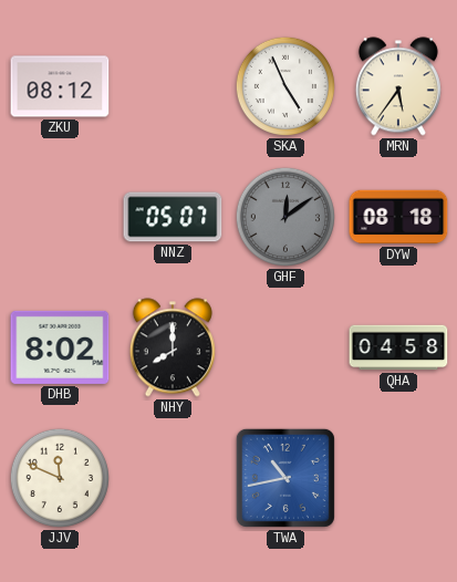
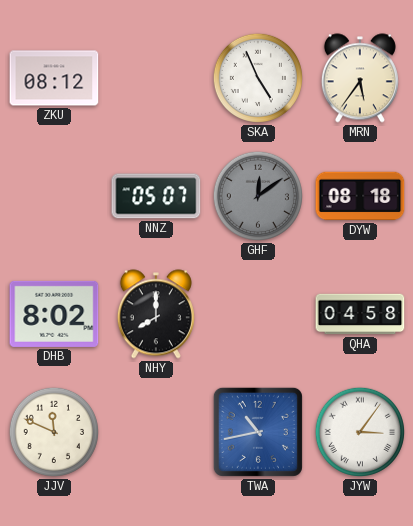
JYW: none -> 3:06
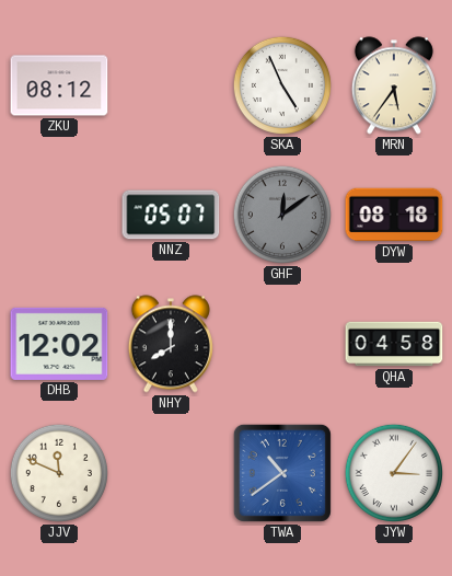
DHB: 8:02 -> 12:02
TWA: 10:43 -> 10:39
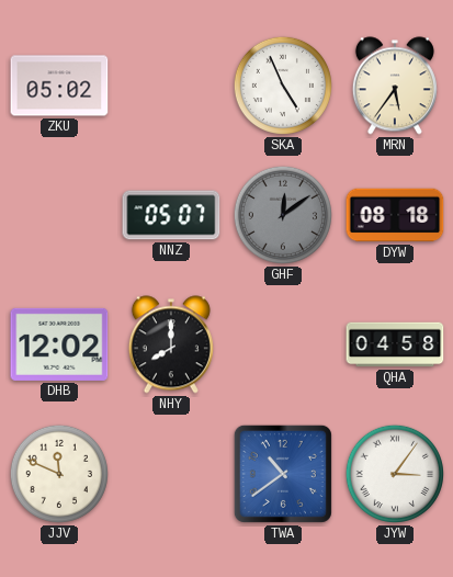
ZKU: 08:12 -> 05:02
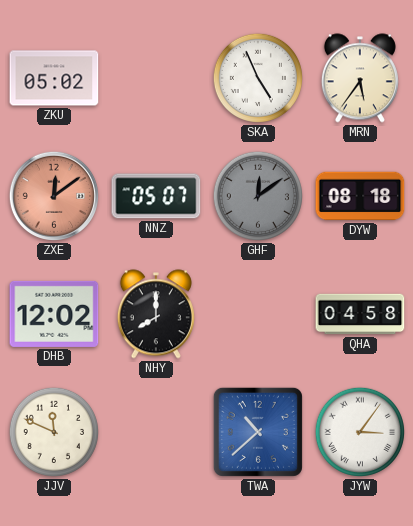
ZXE: none -> 12:09
TWA: 10:39 -> 10:38
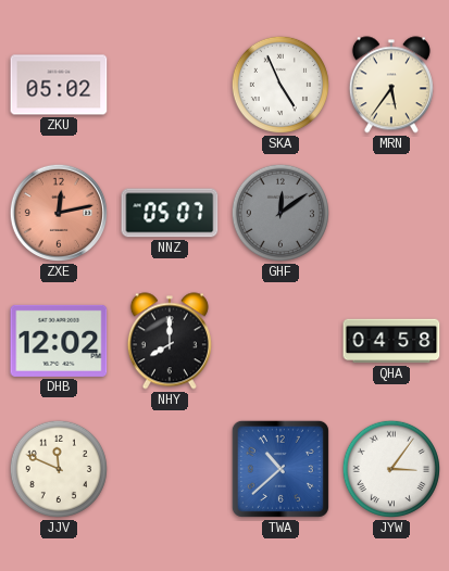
ZXE: 12:09 -> 12:13
DYW: 08:18 -> none
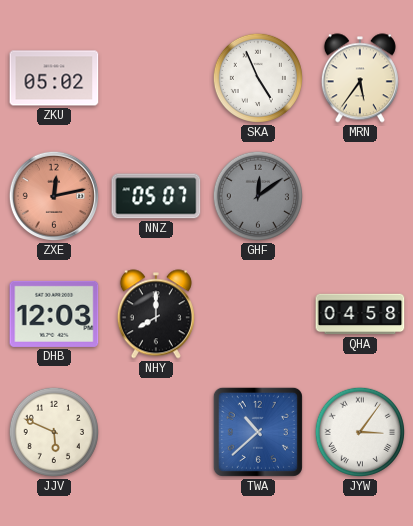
DHB: 12:02 -> 12:03
JJV: 11:49 -> 5:49
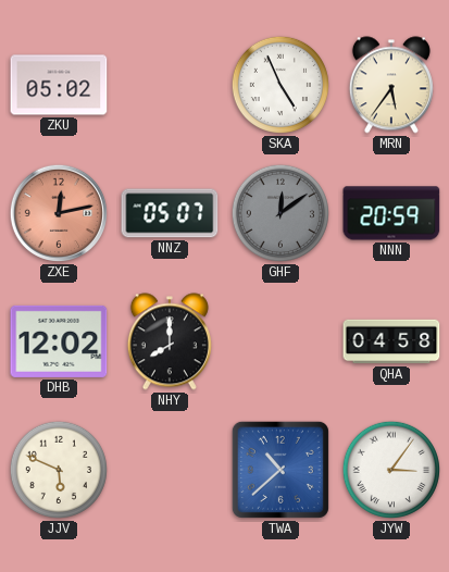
NNN: none -> 20:59
DHB: 12:03 -> 12:02
